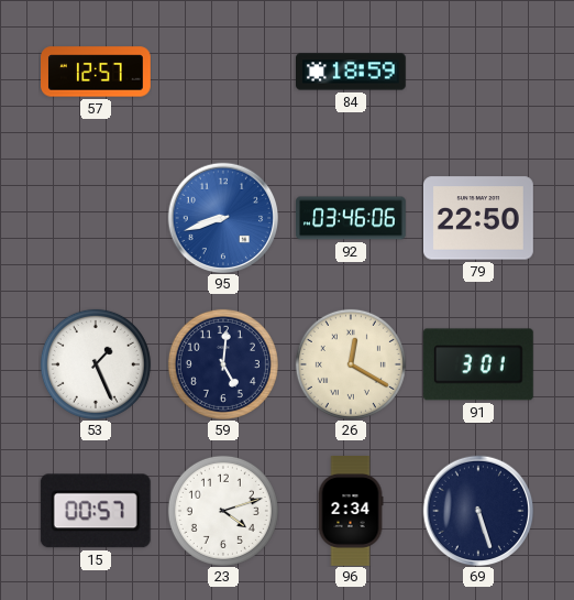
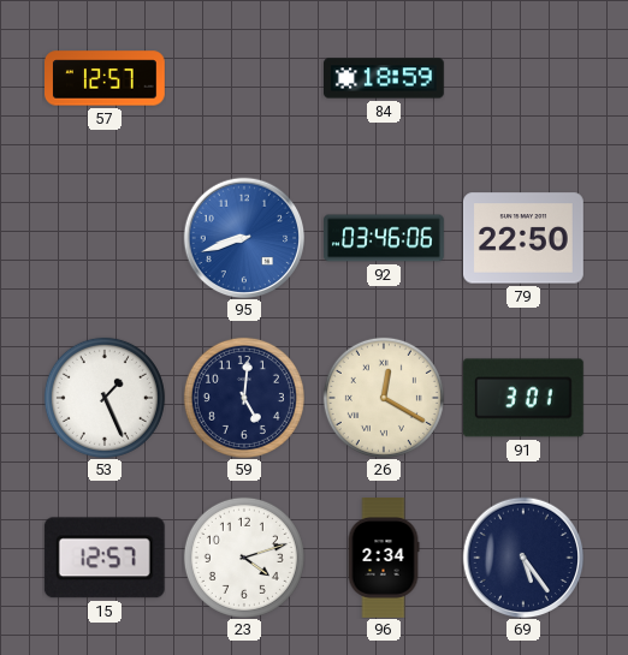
15: 00:57 -> 12:57
69: 5:27 -> 5:24
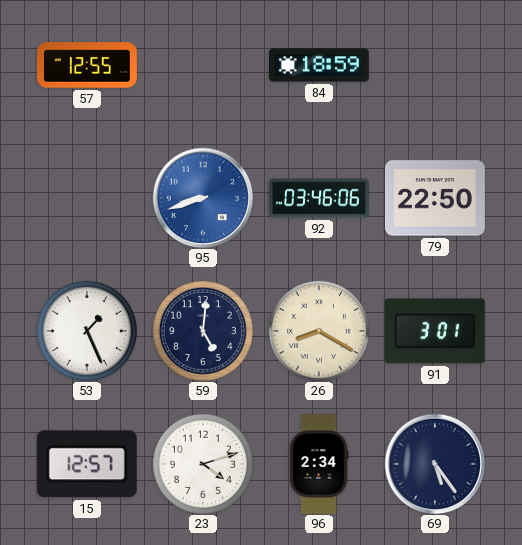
57: 12:57 -> 12:55
26: 12:20 -> 8:20
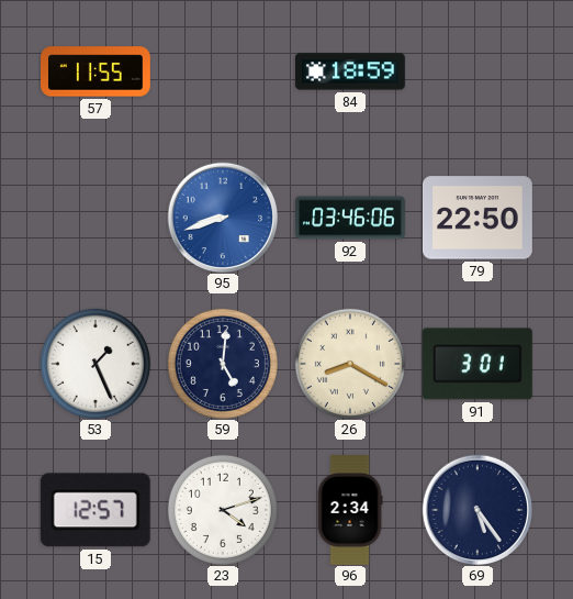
57: 12:55 -> 11:55
